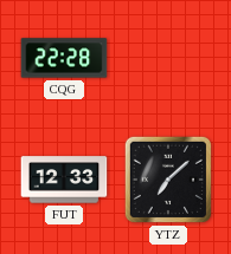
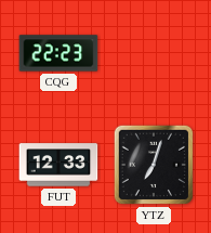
CQG: 22:28 -> 22:23
YTZ: 7:08 -> 7:03
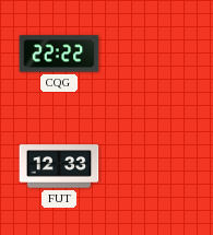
CQG: 22:23 -> 22:22
YTZ: 7:03 -> none
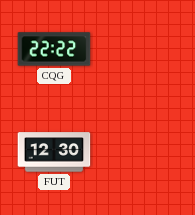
FUT: 12:33 -> 12:30
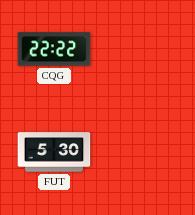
FUT: 12:30 -> 5:30
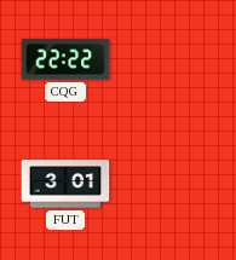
FUT: 5:30 -> 3:01
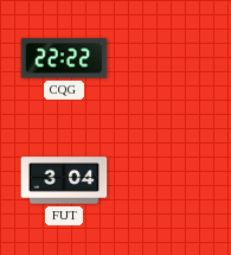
FUT: 3:01 -> 3:04
